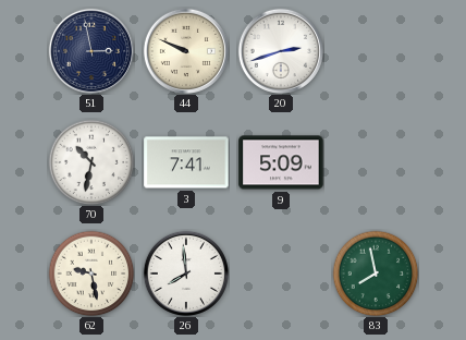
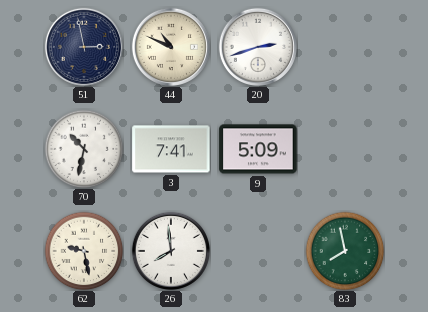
44: 9:49 -> 10:49
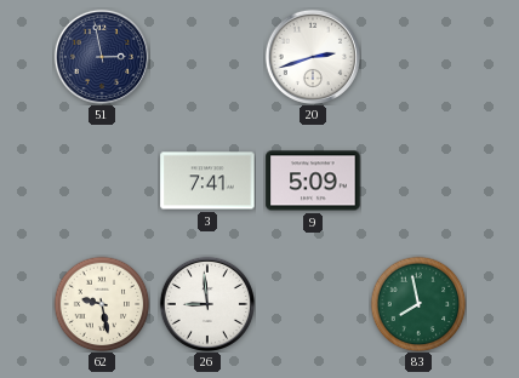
44: 10:49 -> none
70: 10:32 -> none
26: 7:59 -> 8:59
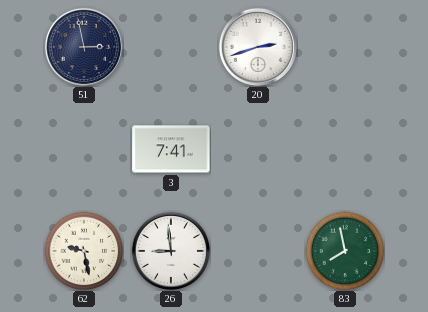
9: 5:09 -> none
